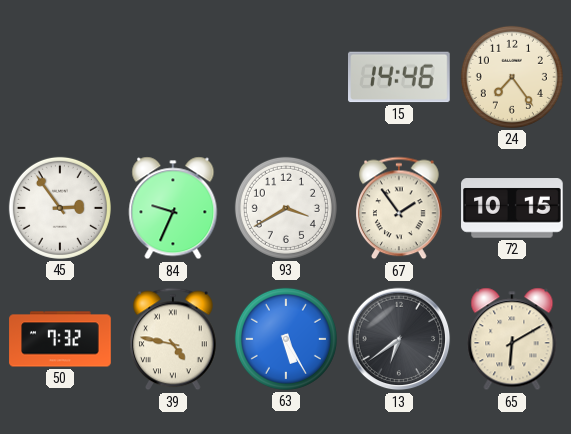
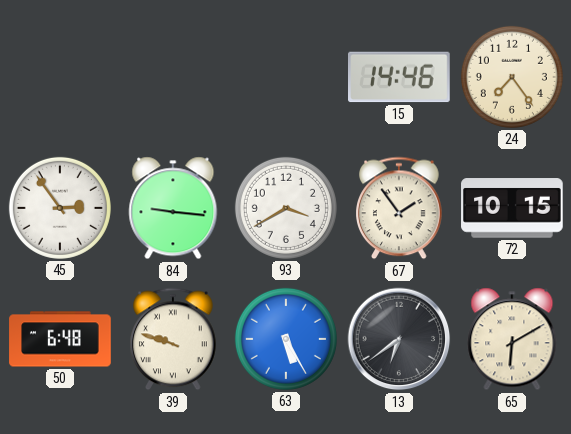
84: 9:34 -> 9:16
50: 7:32 -> 6:48
39: 4:47 -> 9:48
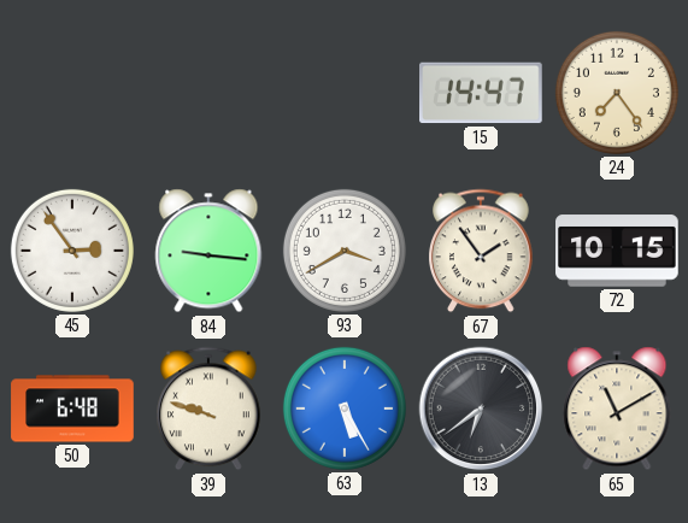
15: 14:46 -> 14:47
65: 6:10 -> 11:10
